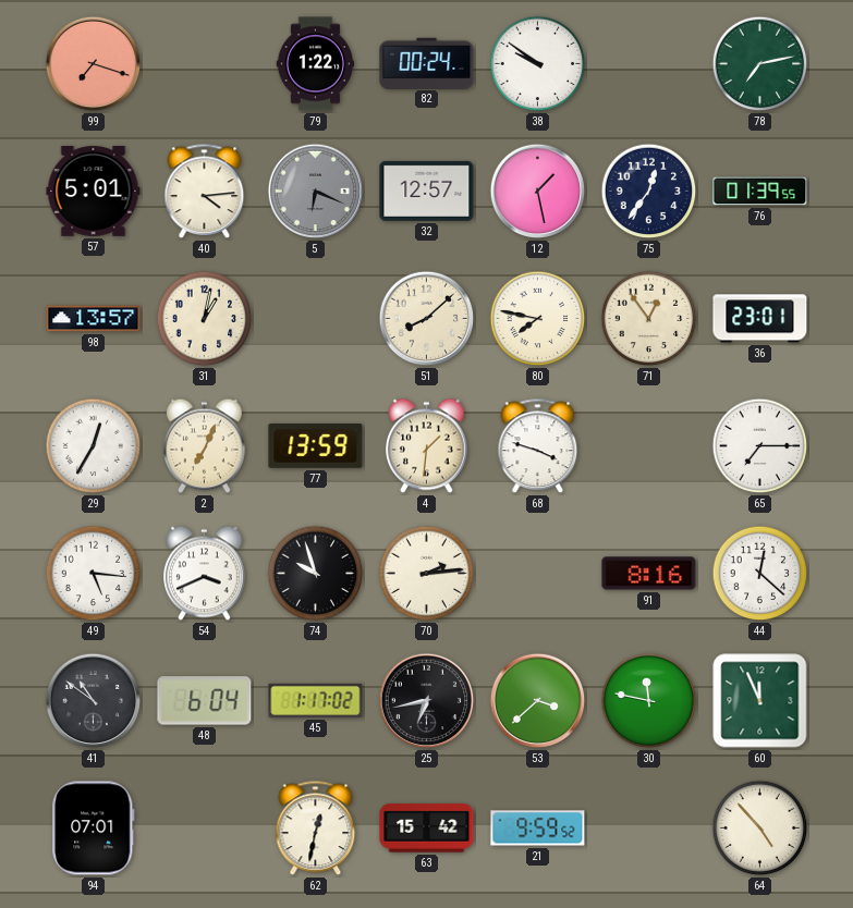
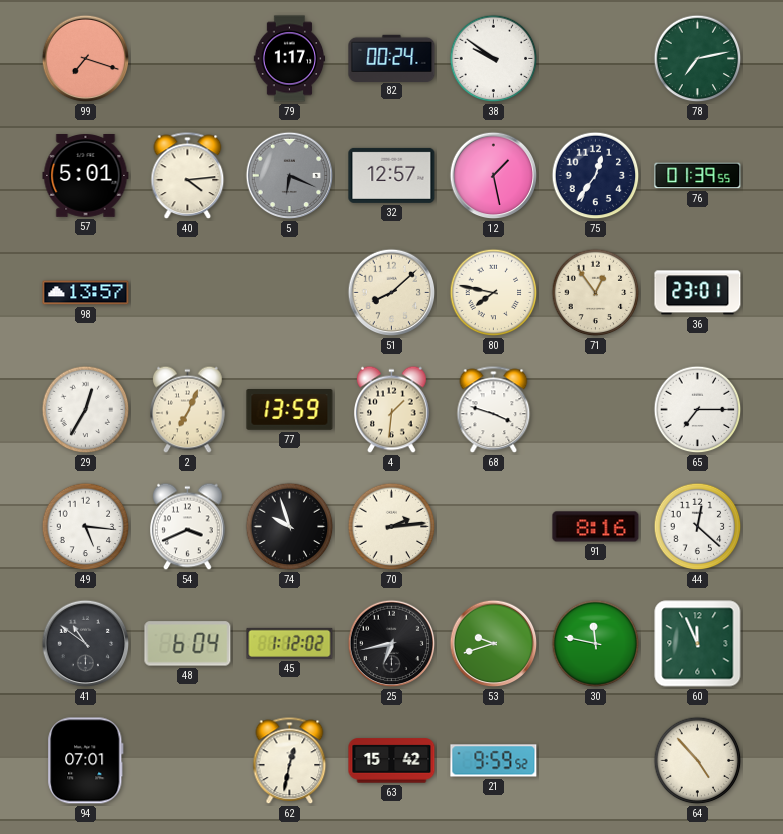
79: 1:22 -> 1:17
31: 1:02 -> none
45: 1:17 -> 1:12
53: 3:38 -> 9:42
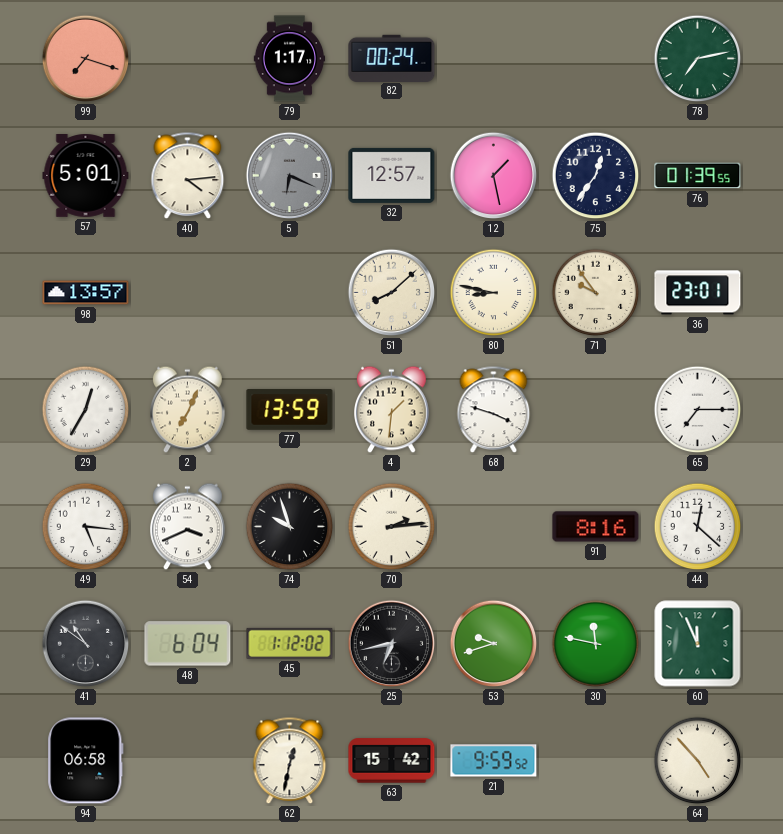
38: 9:51 -> none
80: 7:47 -> 8:47
71: 12:54 -> 9:54
94: 07:01 -> 06:58
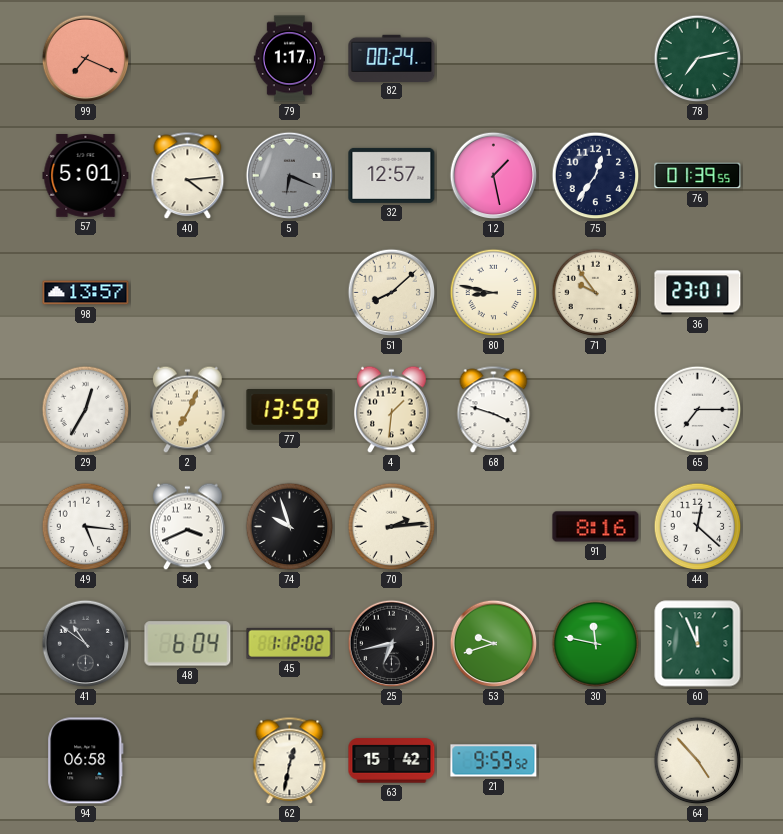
99: 7:18 -> 7:19
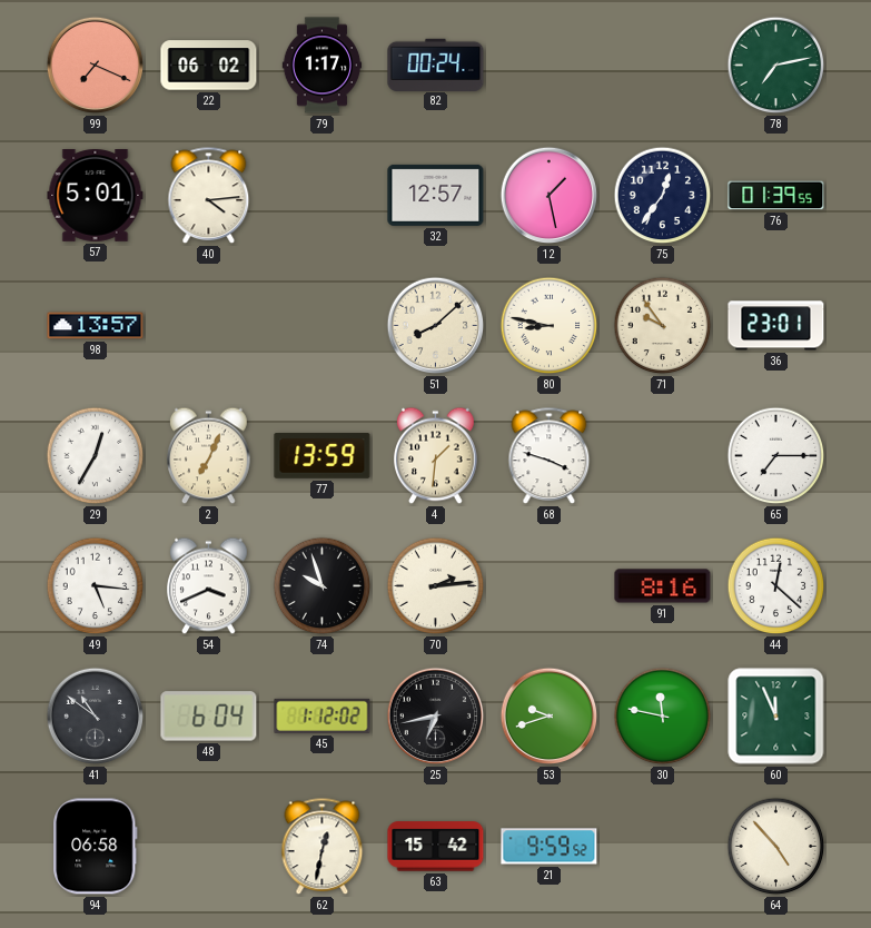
22: none -> 06:02
5: 6:19 -> none
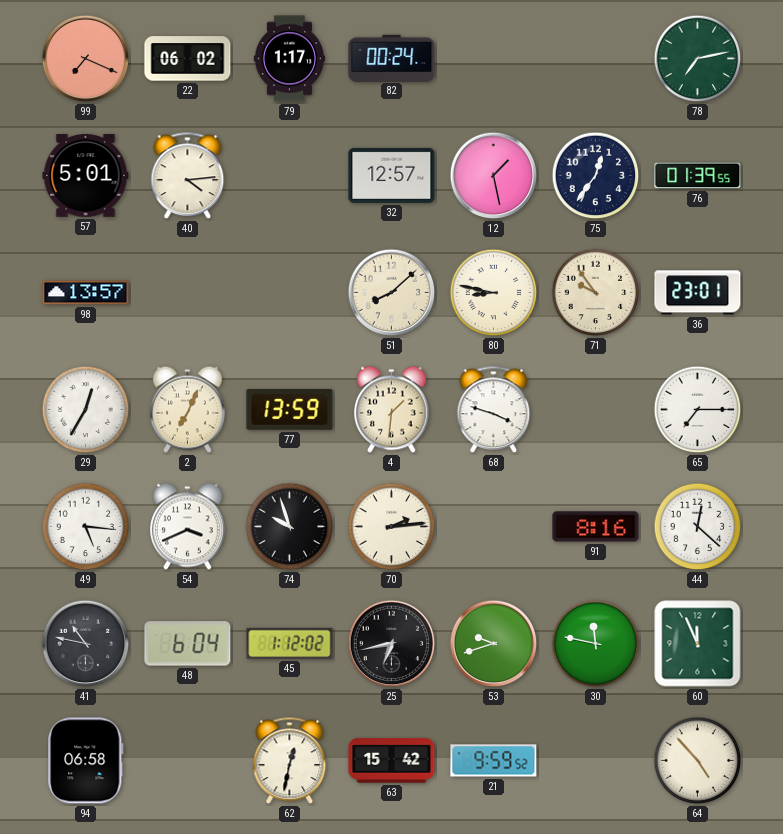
41: 10:51 -> 10:47
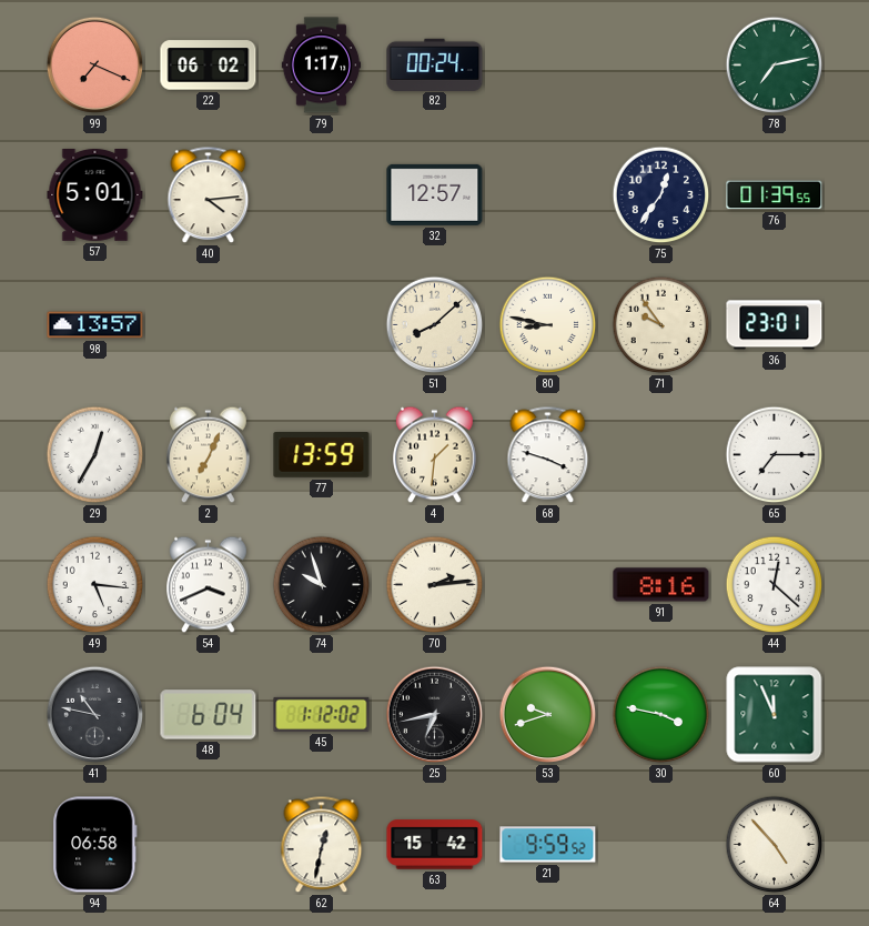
12: 1:28 -> none
30: 11:47 -> 3:47
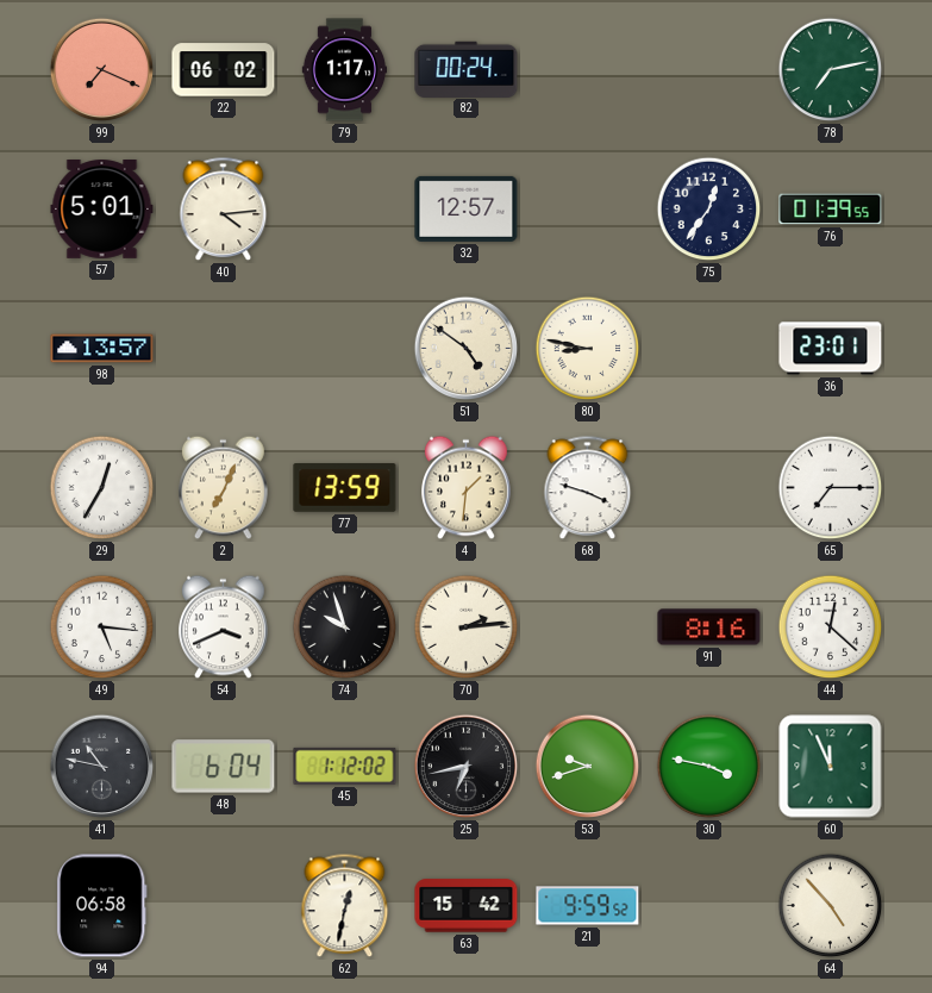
51: 8:08 -> 4:51
71: 9:54 -> none
